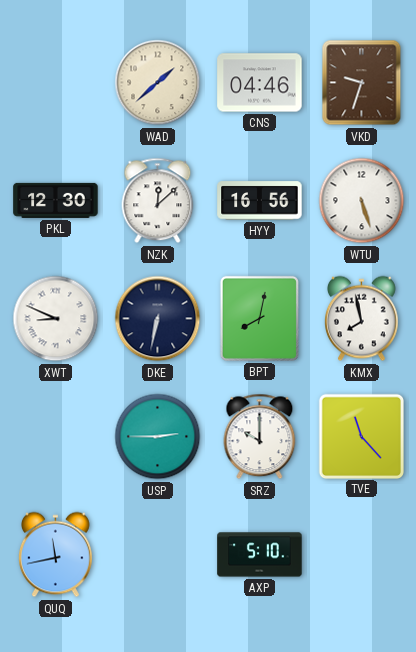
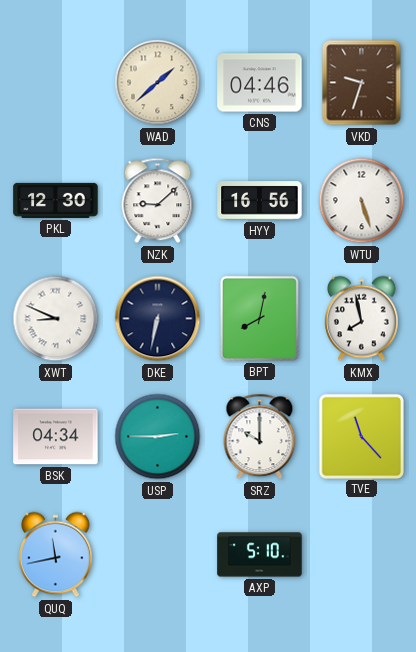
NZK: 12:08 -> 9:08
BSK: none -> 04:34
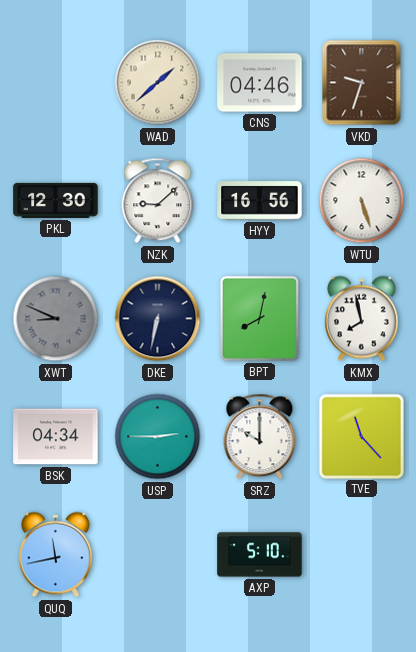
XWT dial: white -> grey
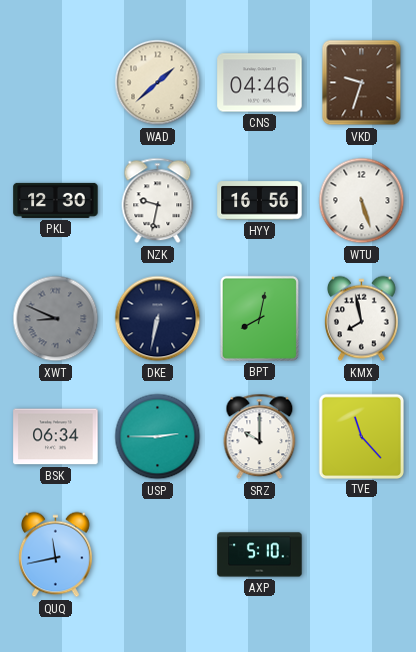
NZK: 9:08 -> 9:32
BSK: 04:34 -> 06:34
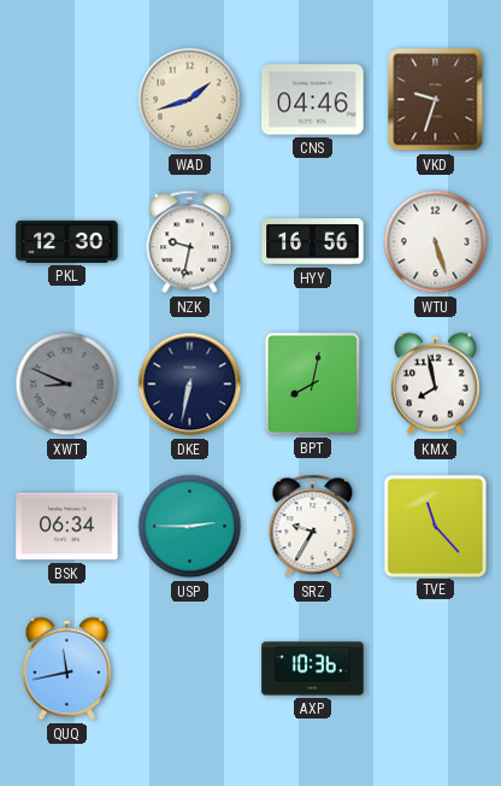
WAD: 1:38 -> 1:42
SRZ: 10:00 -> 9:35
AXP: 5:10 -> 10:36
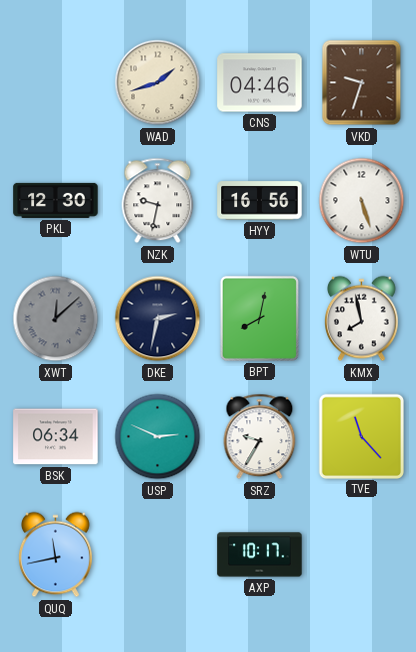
XWT: 8:49 -> 12:08
DKE: 6:32 -> 2:32
USP: 2:45 -> 2:49
AXP: 10:36 -> 10:17
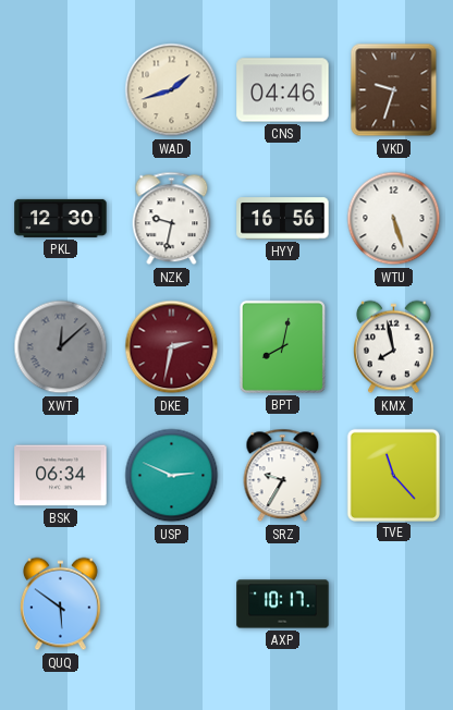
DKE dial: navy -> burgundy
QUQ: 11:43 -> 5:51
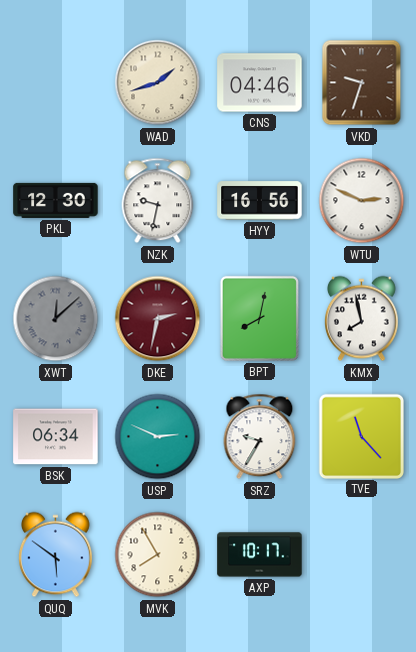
WTU: 5:27 -> 2:49
MVK: none -> 7:55
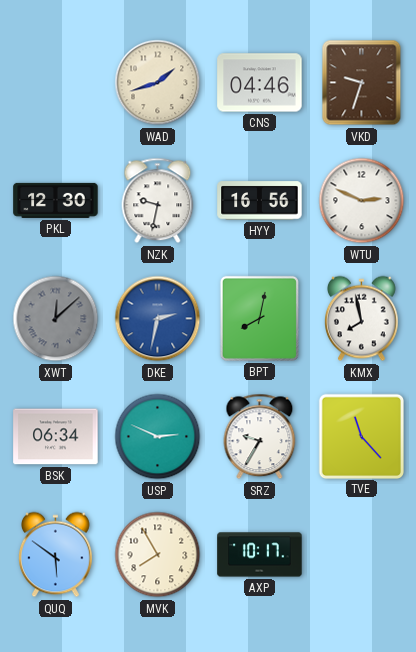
DKE dial: burgundy -> blue
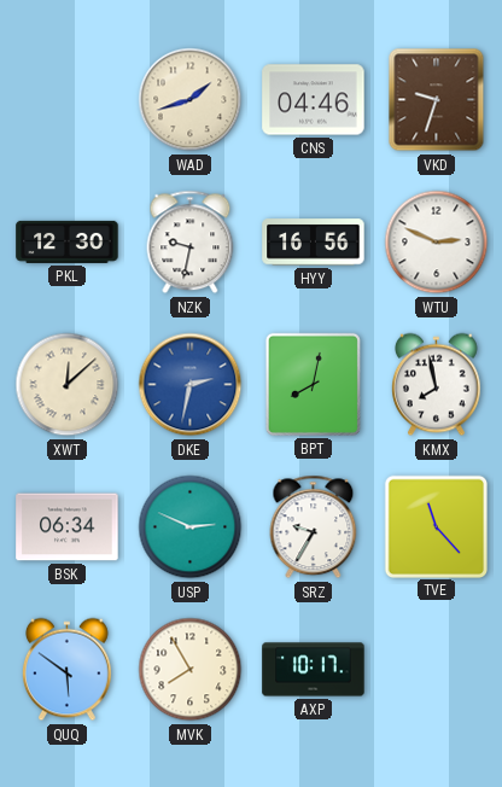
XWT dial: grey -> cream
